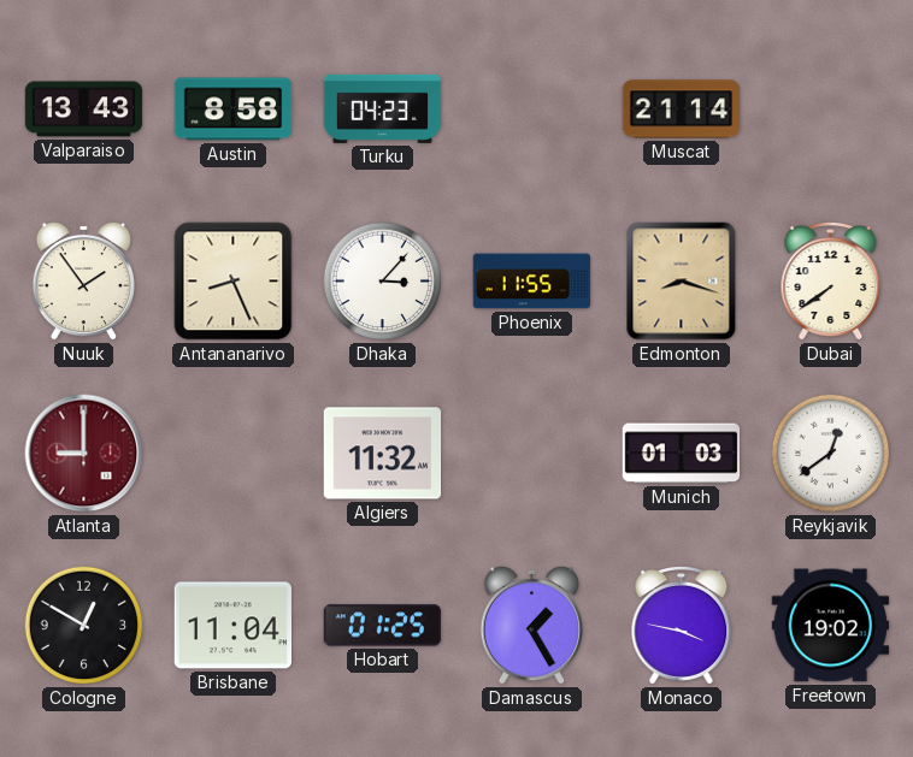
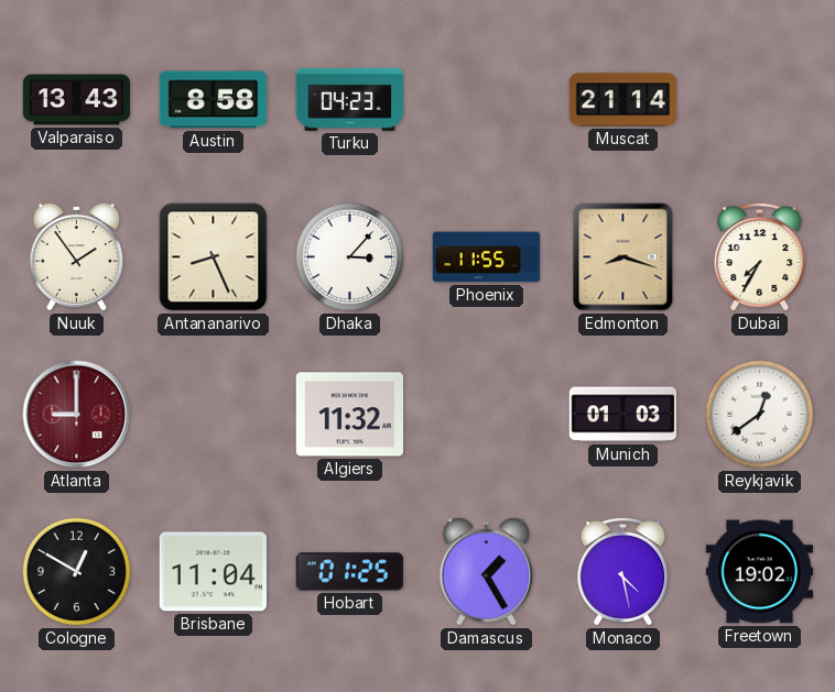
Dubai: 7:39 -> 7:35
Monaco: 3:47 -> 4:28
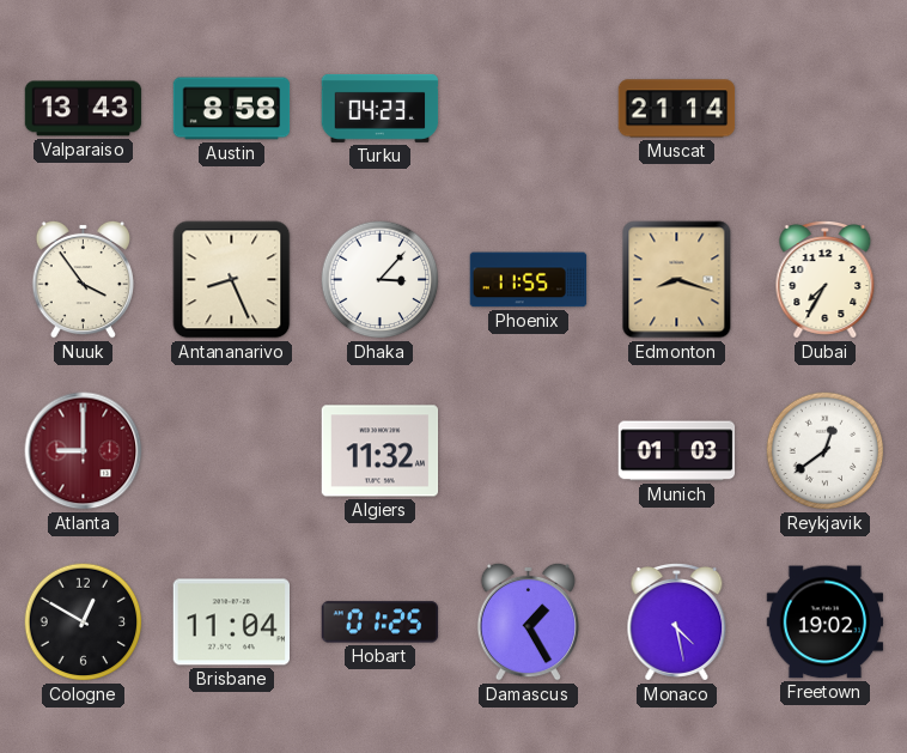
Nuuk: 1:54 -> 3:54
